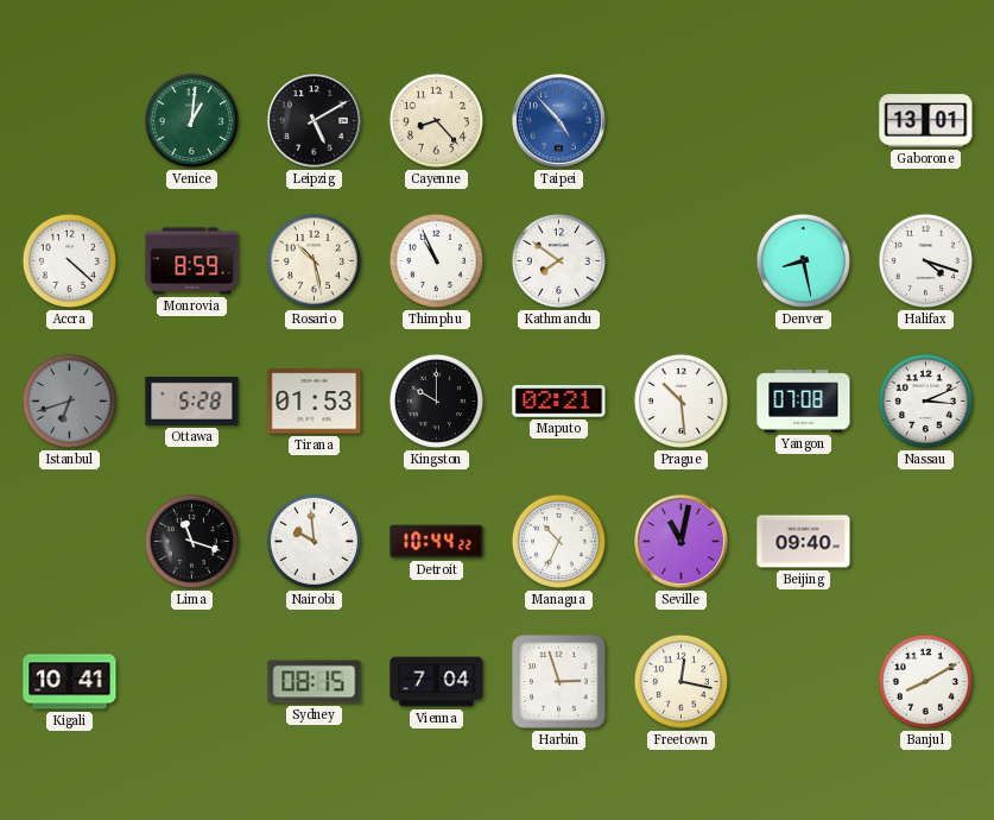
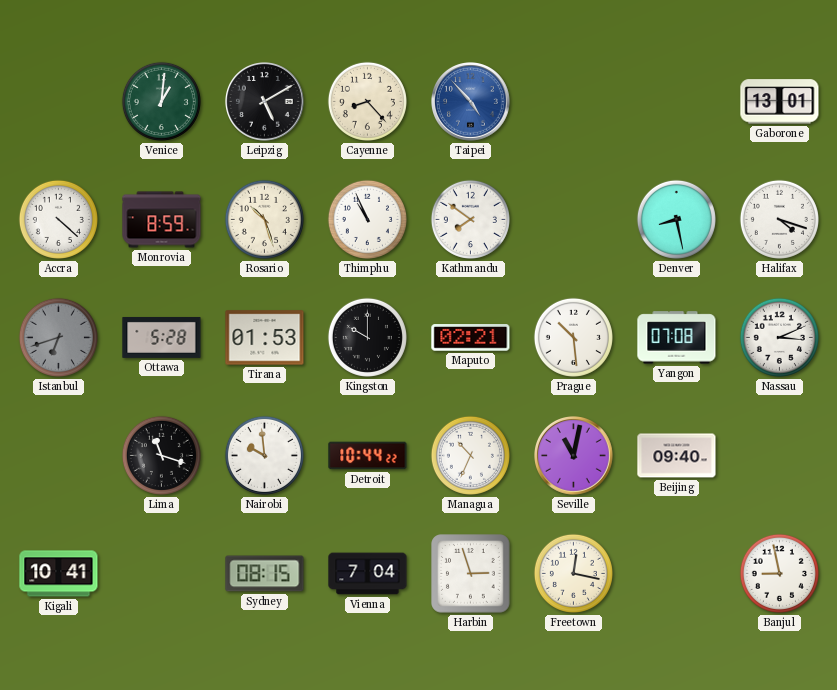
Rosario: 10:28 -> 10:27
Banjul: 8:10 -> 8:58
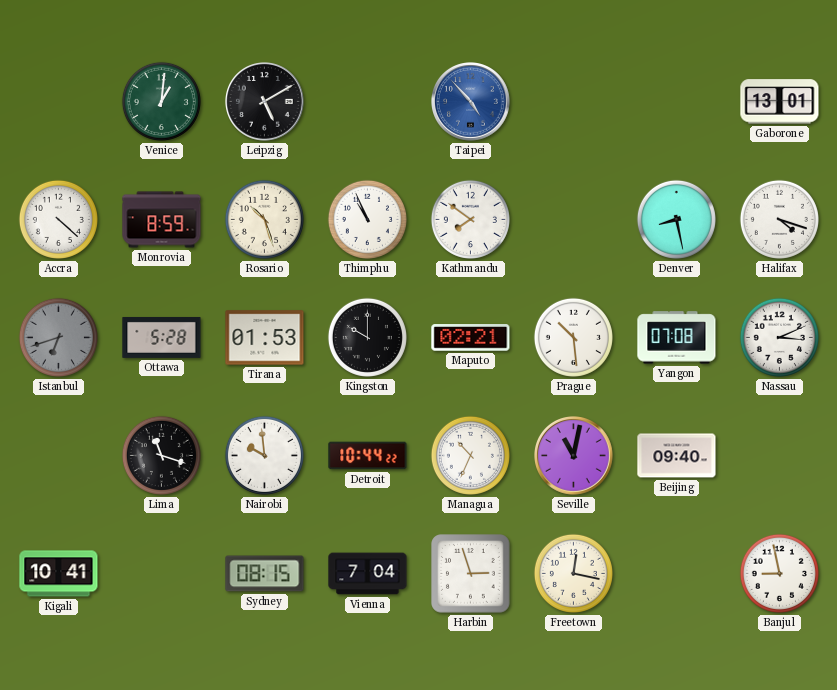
Cayenne: 8:23 -> none
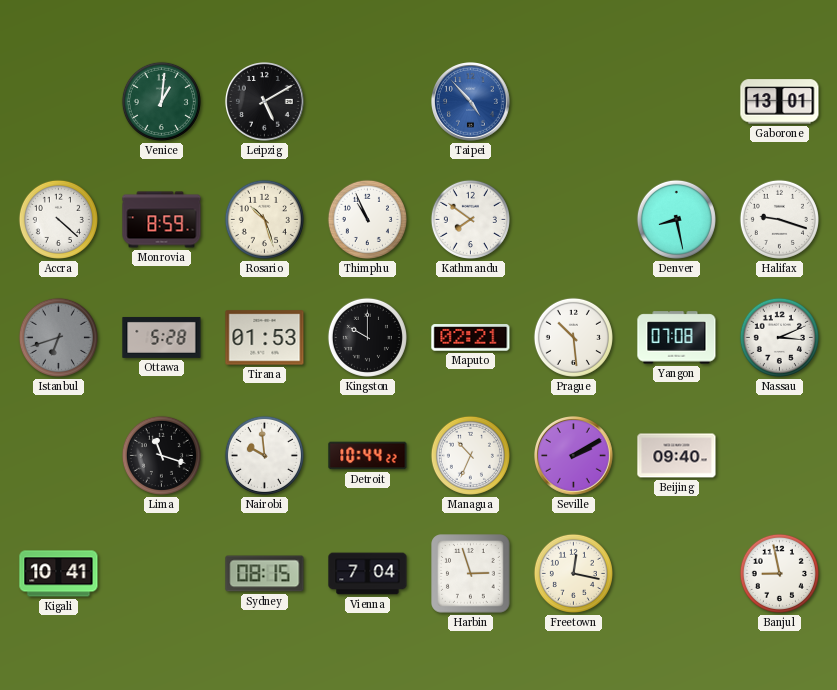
Halifax: 4:18 -> 9:18
Seville: 11:02 -> 2:10
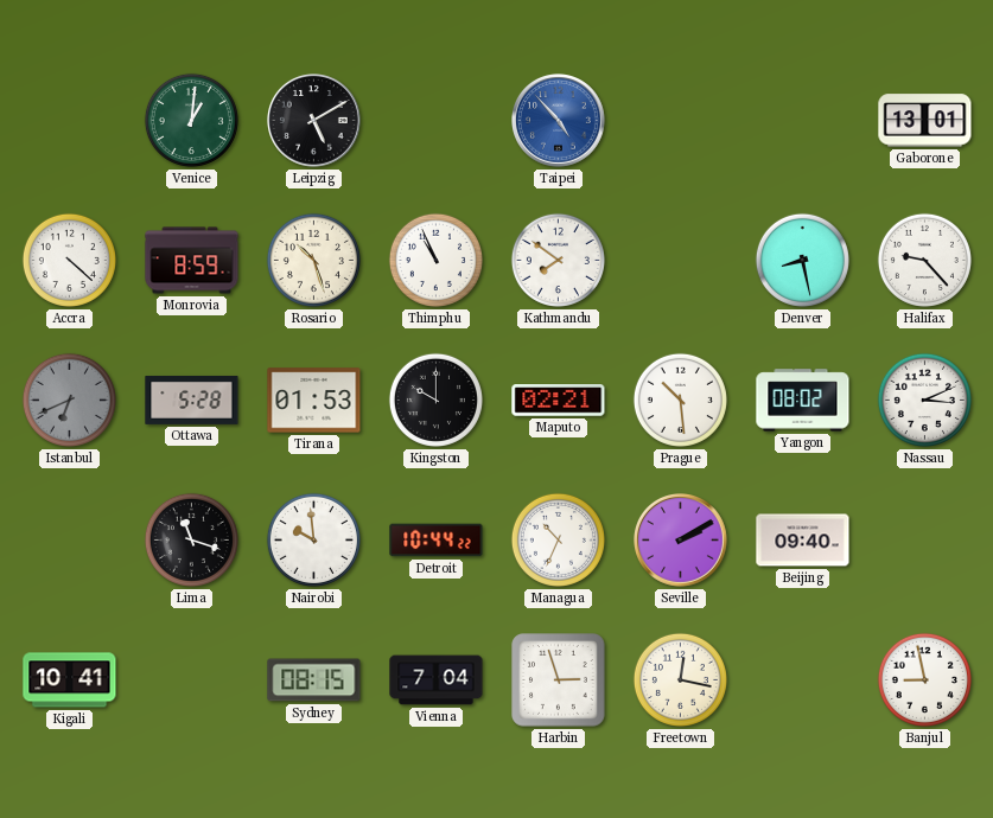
Halifax: 9:18 -> 9:23
Istanbul: 6:42 -> 6:41
Yangon: 07:08 -> 08:02
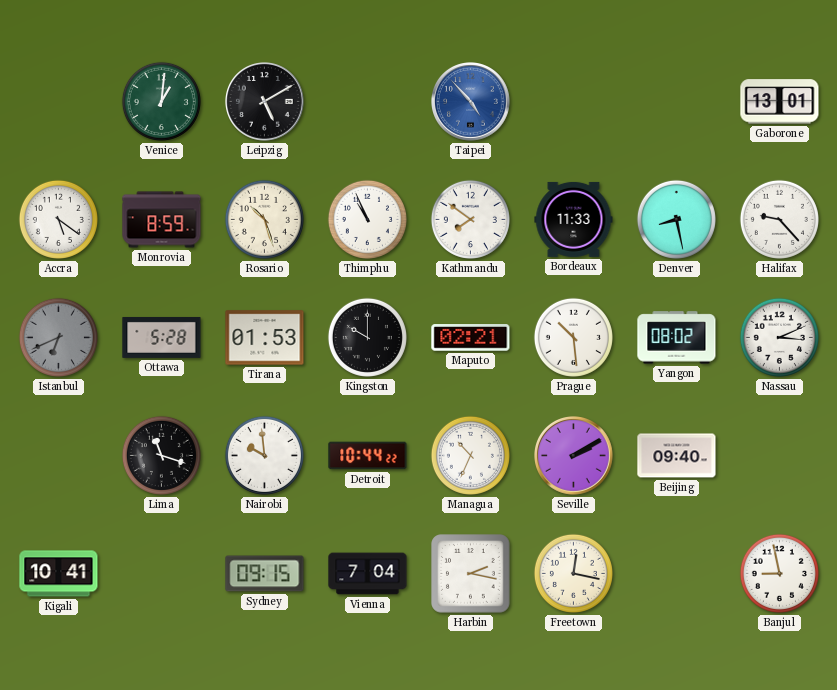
Accra: 4:22 -> 5:21
Bordeaux: none -> 11:33
Sydney: 08:15 -> 09:15
Harbin: 2:57 -> 2:17
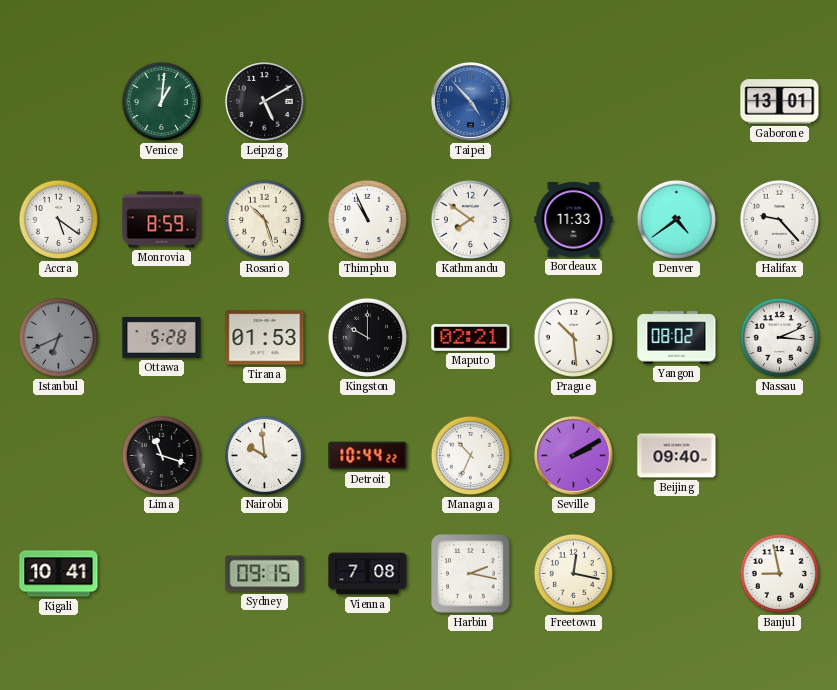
Denver: 8:28 -> 4:39
Vienna: 7:04 -> 7:08
